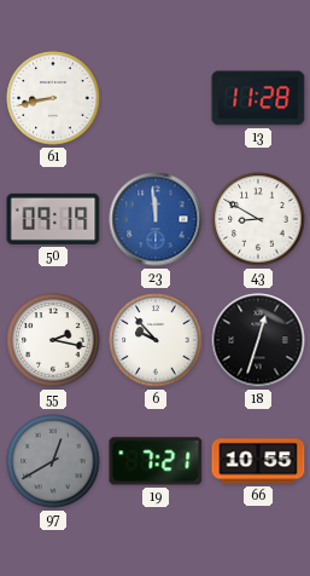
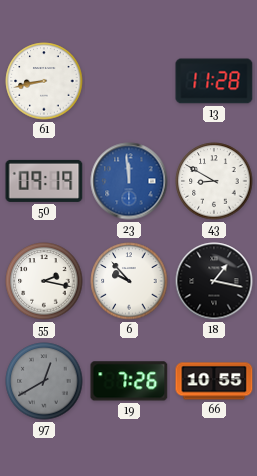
18: 12:33 -> 1:17
19: 7:21 -> 7:26
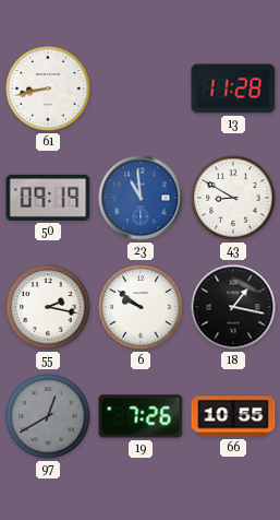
23: 11:59 -> 10:59
6: 9:53 -> 9:51
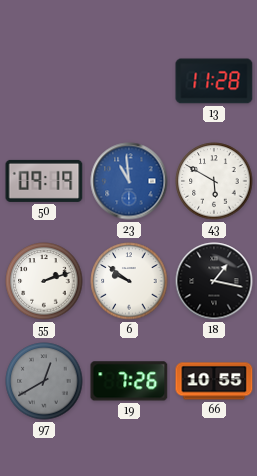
61: 8:43 -> none
43: 8:50 -> 5:50
55: 2:17 -> 2:12
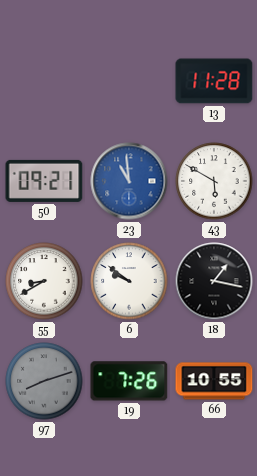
50: 09:19 -> 09:21
55: 2:12 -> 8:40
97: 12:40 -> 8:12
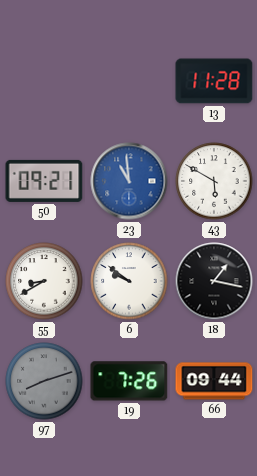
66: 10:55 -> 09:44
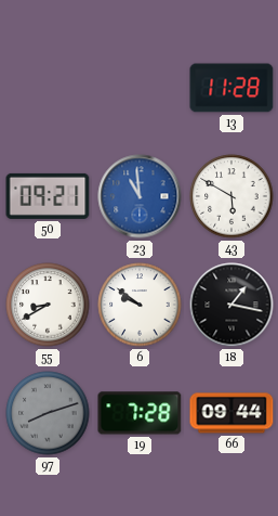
19: 7:26 -> 7:28
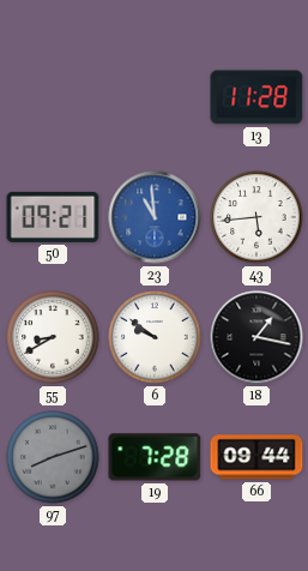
43: 5:50 -> 5:44
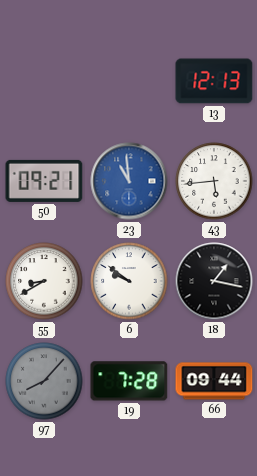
13: 11:28 -> 12:13
97: 8:12 -> 8:07
